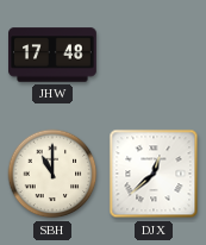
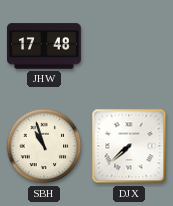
SBH: 11:00 -> 10:57
DJX: 12:38 -> 7:38
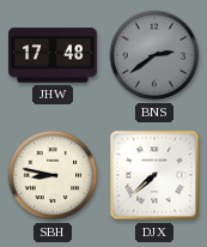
BNS: none -> 2:39
SBH: 10:57 -> 8:47
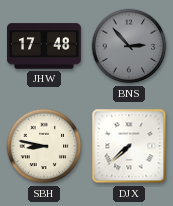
BNS: 2:39 -> 2:53
